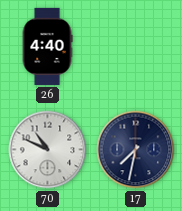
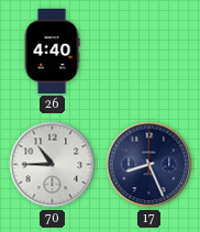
70: 10:49 -> 10:45
17: 7:32 -> 8:26
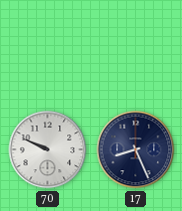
26: 4:40 -> none
70: 10:45 -> 9:49
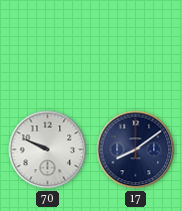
17: 8:26 -> 8:09
